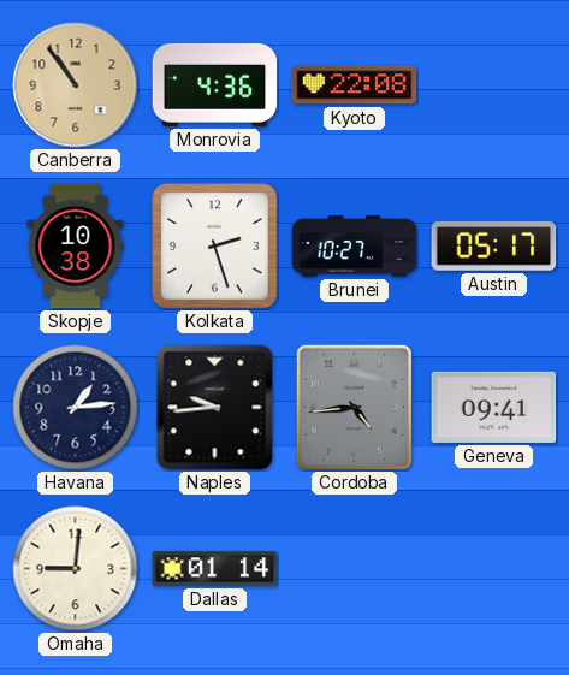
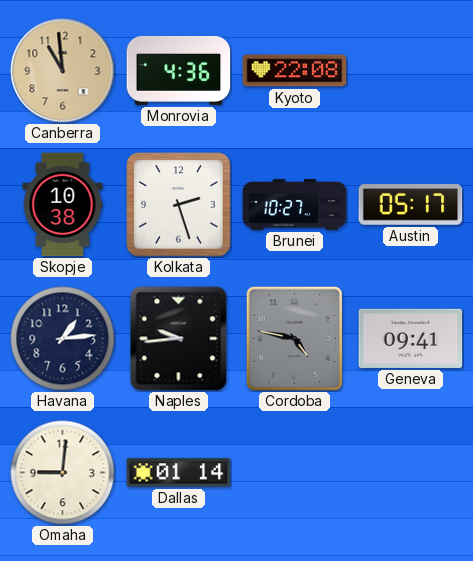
Canberra: 10:54 -> 10:59
Cordoba: 4:44 -> 4:47
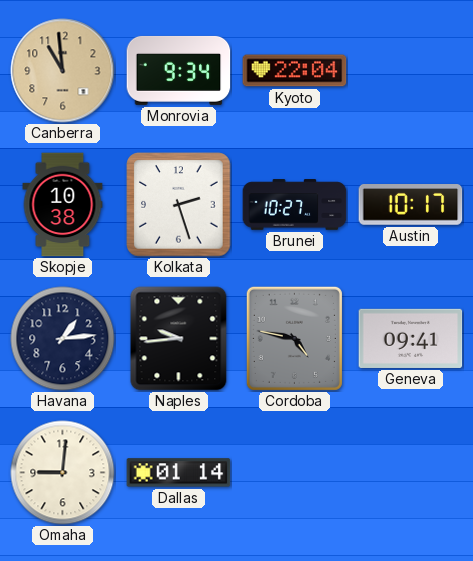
Monrovia: 4:36 -> 9:34
Kyoto: 22:08 -> 22:04
Austin: 05:17 -> 10:17
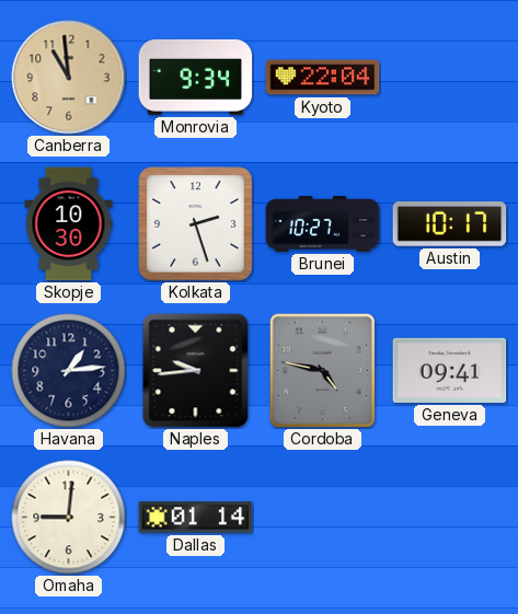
Skopje: 10:38 -> 10:30
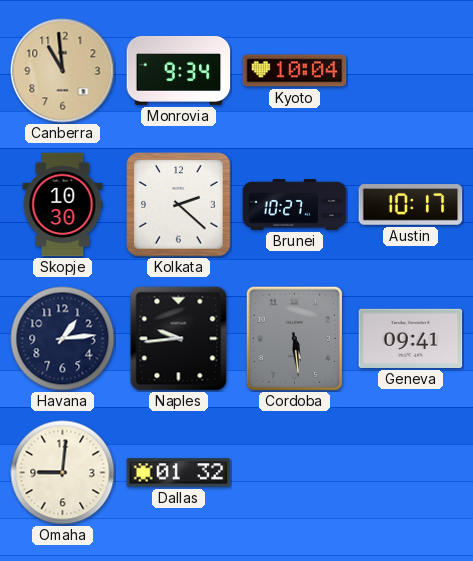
Kyoto: 22:04 -> 10:04
Kolkata: 2:27 -> 2:22
Cordoba: 4:47 -> 5:29
Dallas: 01:14 -> 01:32
